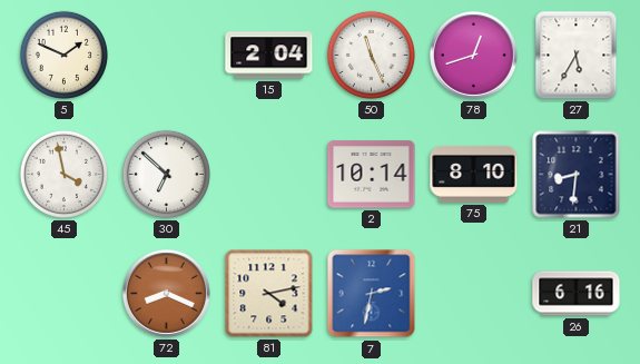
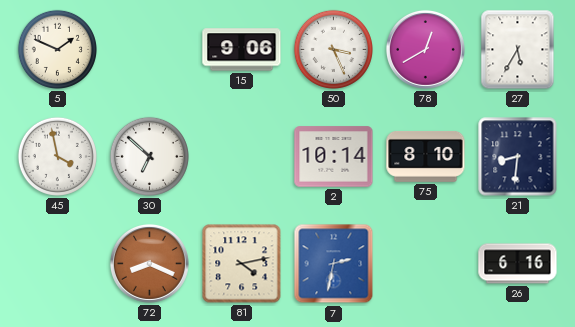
15: 2:04 -> 9:06
50: 11:26 -> 3:26
78: 12:42 -> 12:40
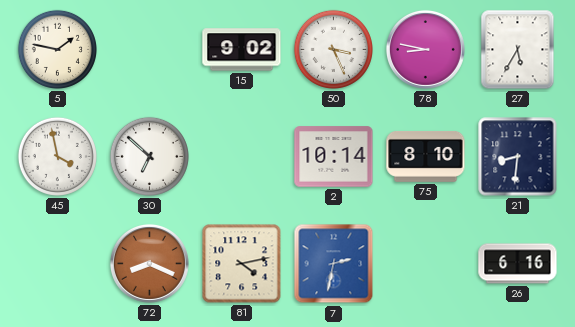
5: 1:49 -> 1:47
15: 9:06 -> 9:02
78: 12:40 -> 8:47
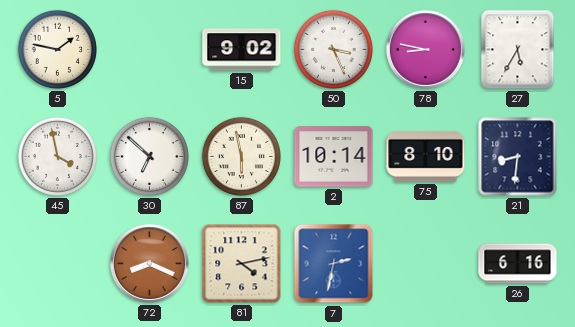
87: none -> 5:58
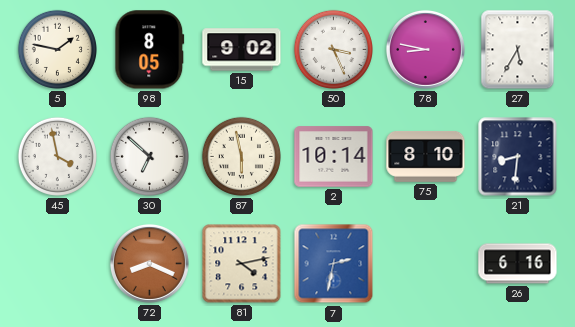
98: none -> 8:05
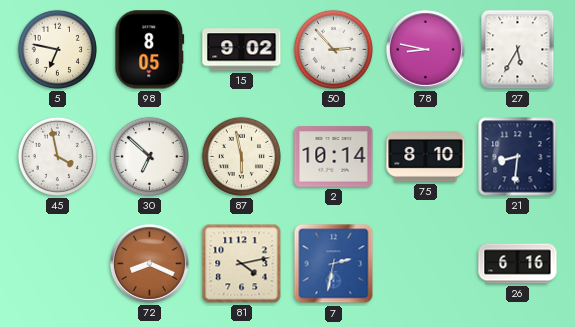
5: 1:47 -> 6:47
50: 3:26 -> 2:53
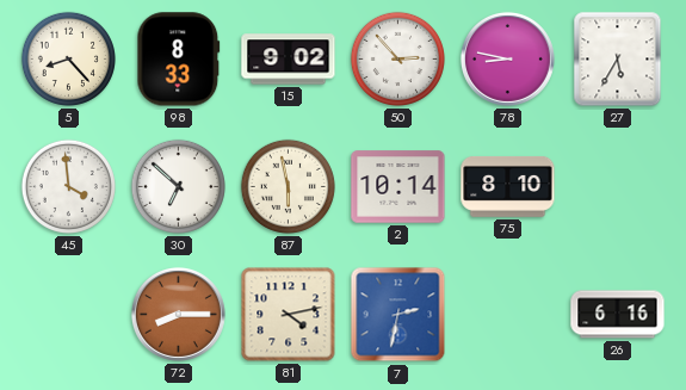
5: 6:47 -> 8:23
98: 8:05 -> 8:33
45: 3:58 -> 3:59
21: 8:31 -> none
72: 8:19 -> 8:15
